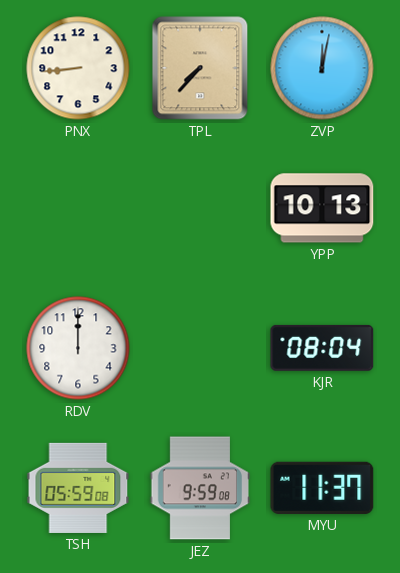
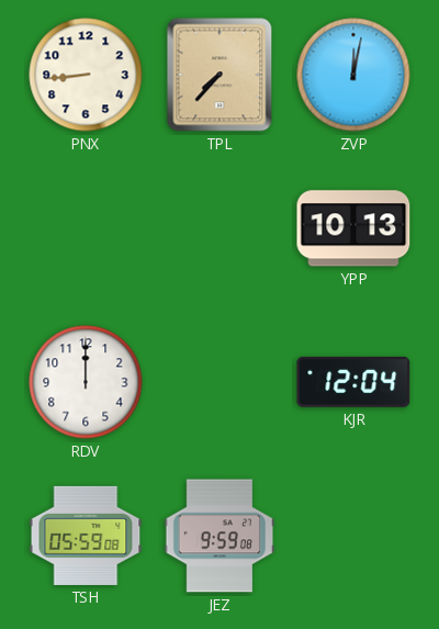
KJR: 08:04 -> 12:04
MYU: 11:37 -> none
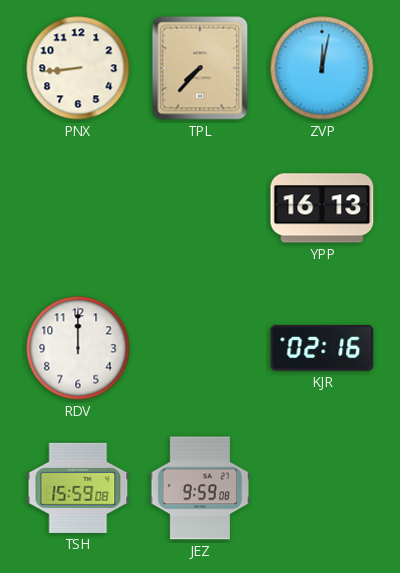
YPP: 10:13 -> 16:13
KJR: 12:04 -> 02:16
TSH: 05:59 -> 15:59
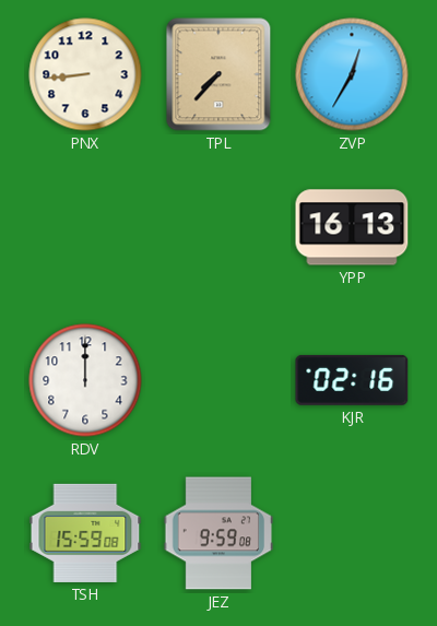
ZVP: 12:02 -> 12:35
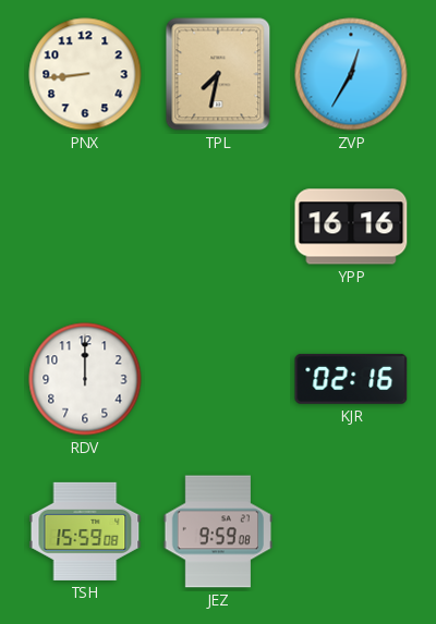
TPL: 7:37 -> 7:32
YPP: 16:13 -> 16:16
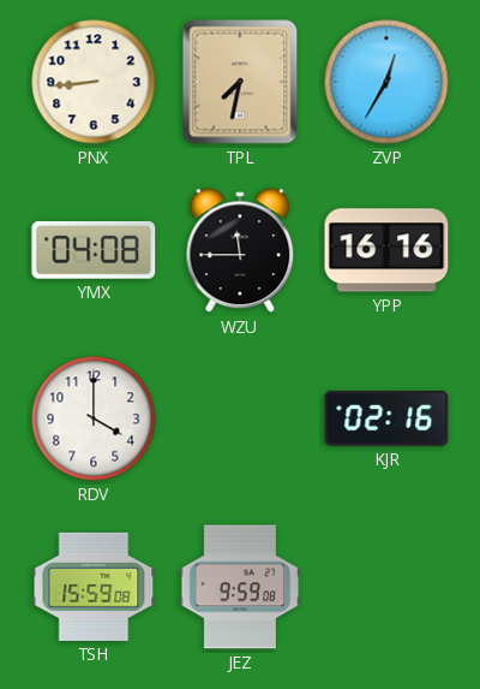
YMX: none -> 04:08
WZU: none -> 11:45
RDV: 12:00 -> 4:00
